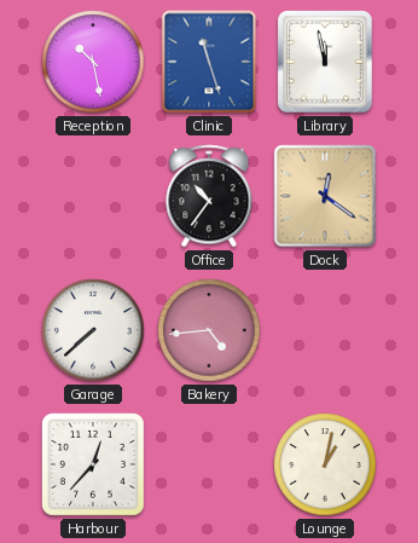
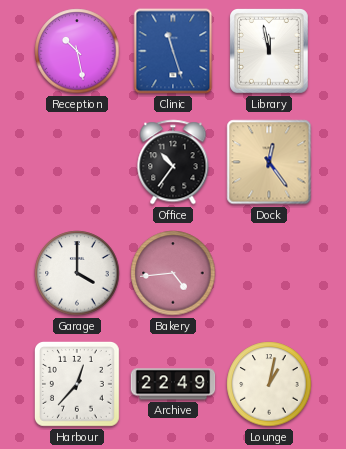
Dock: 12:21 -> 12:24
Garage: 7:38 -> 4:00
Archive: none -> 22:49
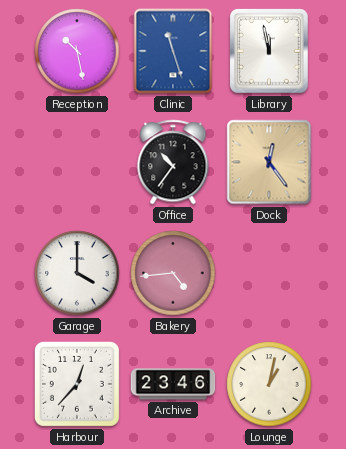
Archive: 22:49 -> 23:46
